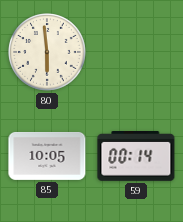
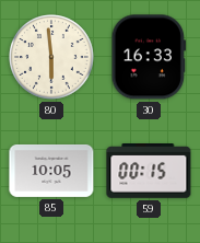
30: none -> 16:33
59: 00:14 -> 00:15
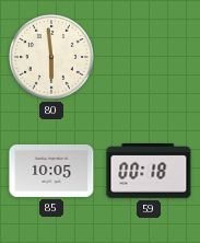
30: 16:33 -> none
59: 00:15 -> 00:18
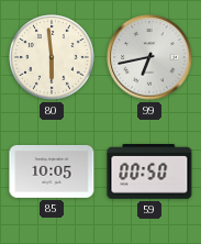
99: none -> 6:43
59: 00:18 -> 00:50
